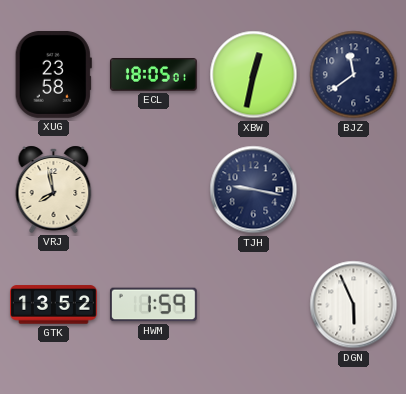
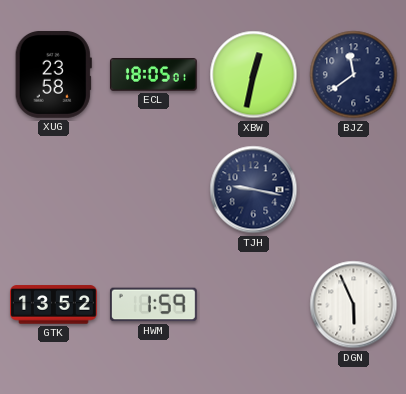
VRJ: 7:58 -> none
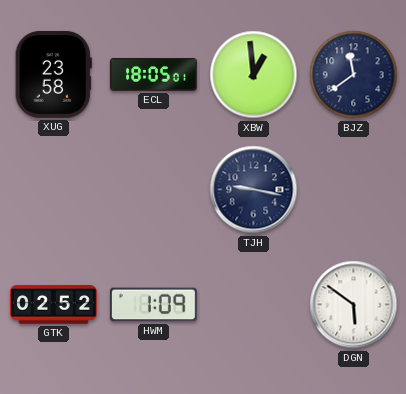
XBW: 12:32 -> 12:59
GTK: 13:52 -> 02:52
HWM: 1:59 -> 1:09
DGN: 5:56 -> 5:51
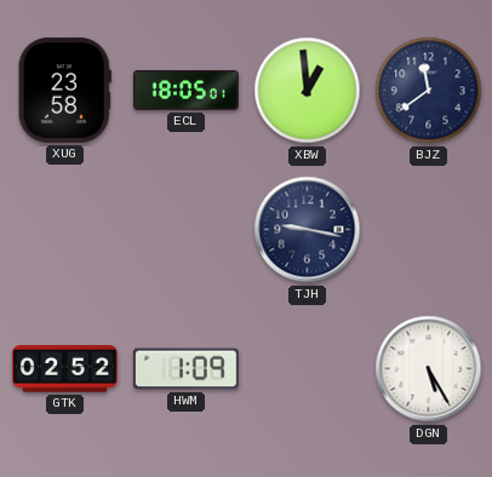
DGN: 5:51 -> 5:25
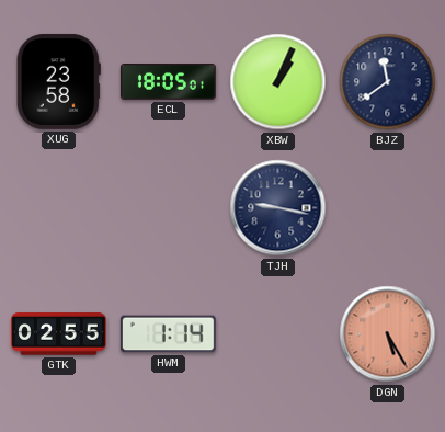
XBW: 12:59 -> 1:04
GTK: 02:52 -> 02:55
HWM: 1:09 -> 1:14
DGN dial: white -> salmon
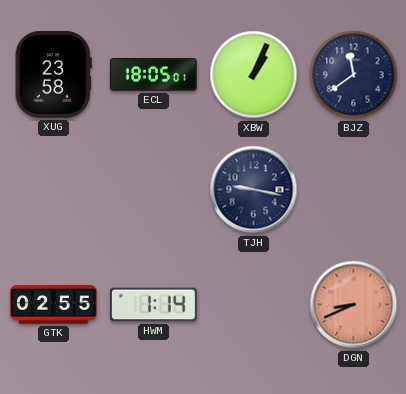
DGN: 5:25 -> 8:41
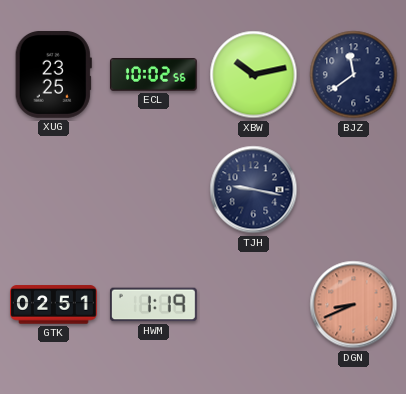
XUG: 23:58 -> 23:25
ECL: 18:05 -> 10:02
XBW: 1:04 -> 10:13
GTK: 02:55 -> 02:51
HWM: 1:14 -> 1:19
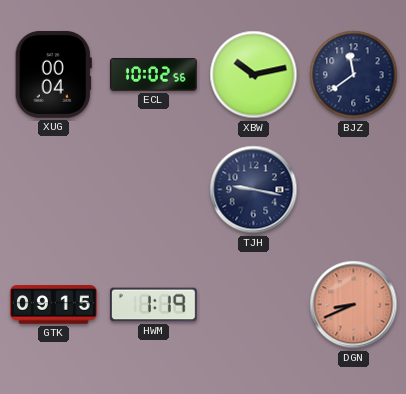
XUG: 23:25 -> 00:04
GTK: 02:51 -> 09:15
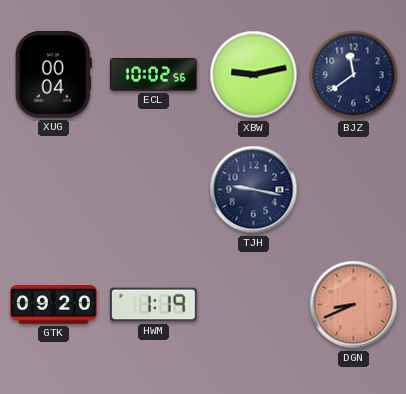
XBW: 10:13 -> 9:13
GTK: 09:15 -> 09:20
